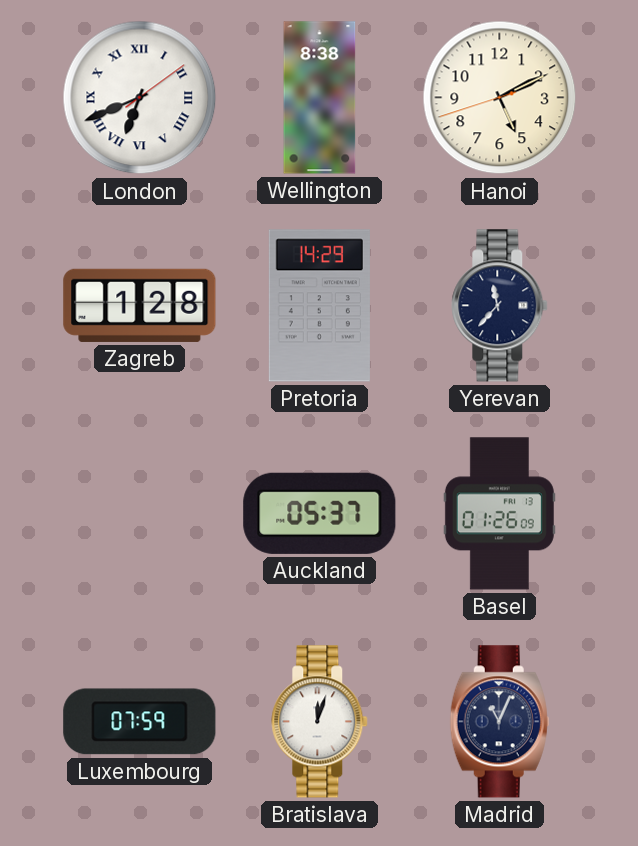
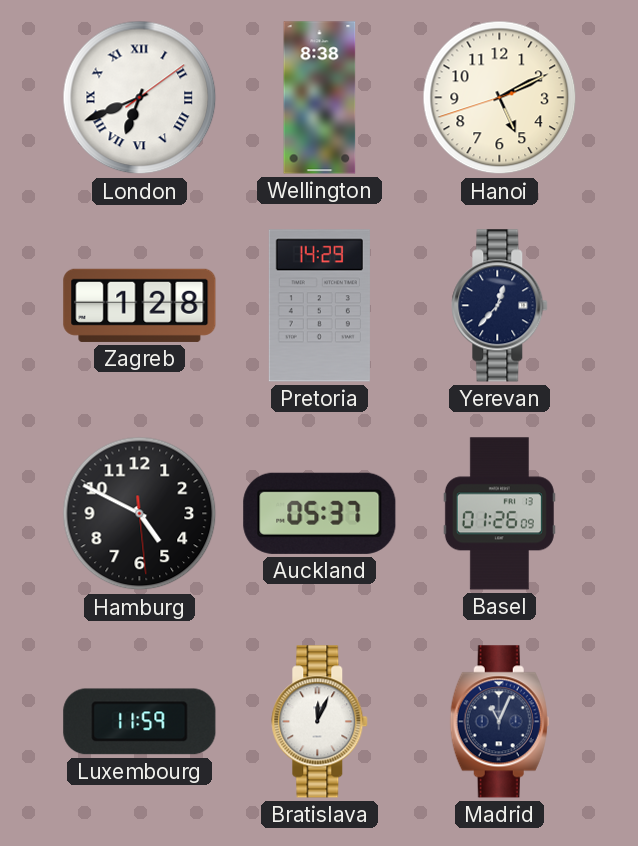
Yerevan: 11:37 -> 12:37
Hamburg: none -> 4:49
Luxembourg: 07:59 -> 11:59
Bratislava: 12:03 -> 12:04
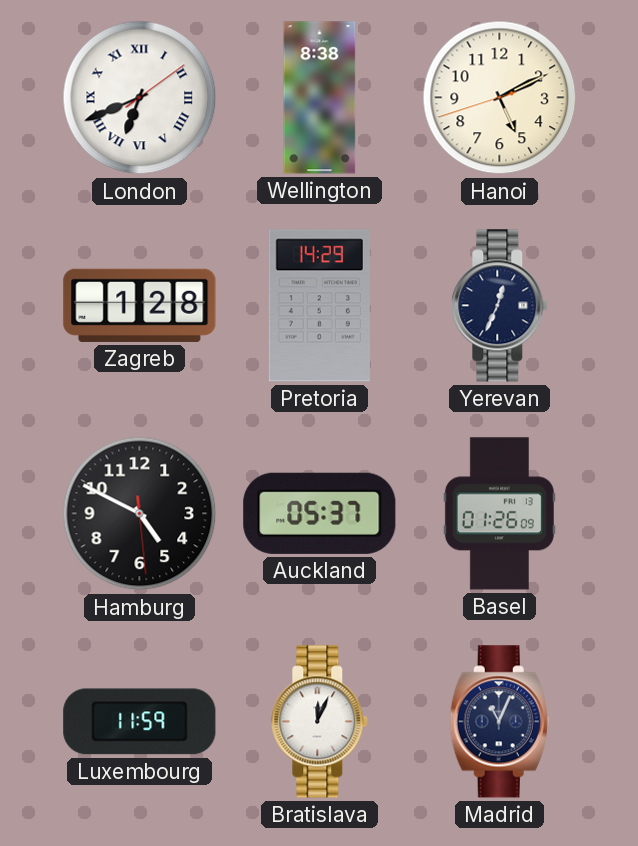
Yerevan: 12:37 -> 12:34
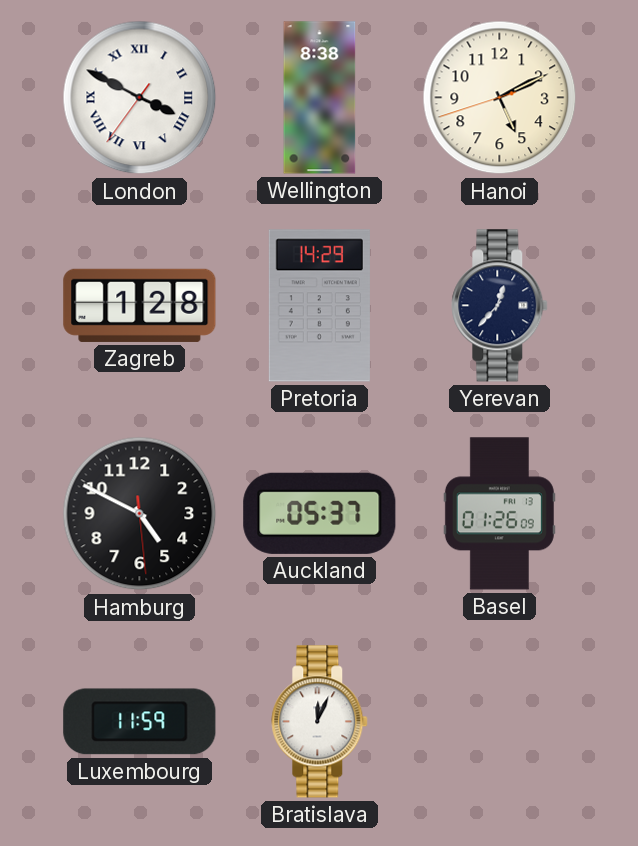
London: 6:41 -> 3:49
Yerevan: 12:34 -> 12:37
Madrid: 11:04 -> none
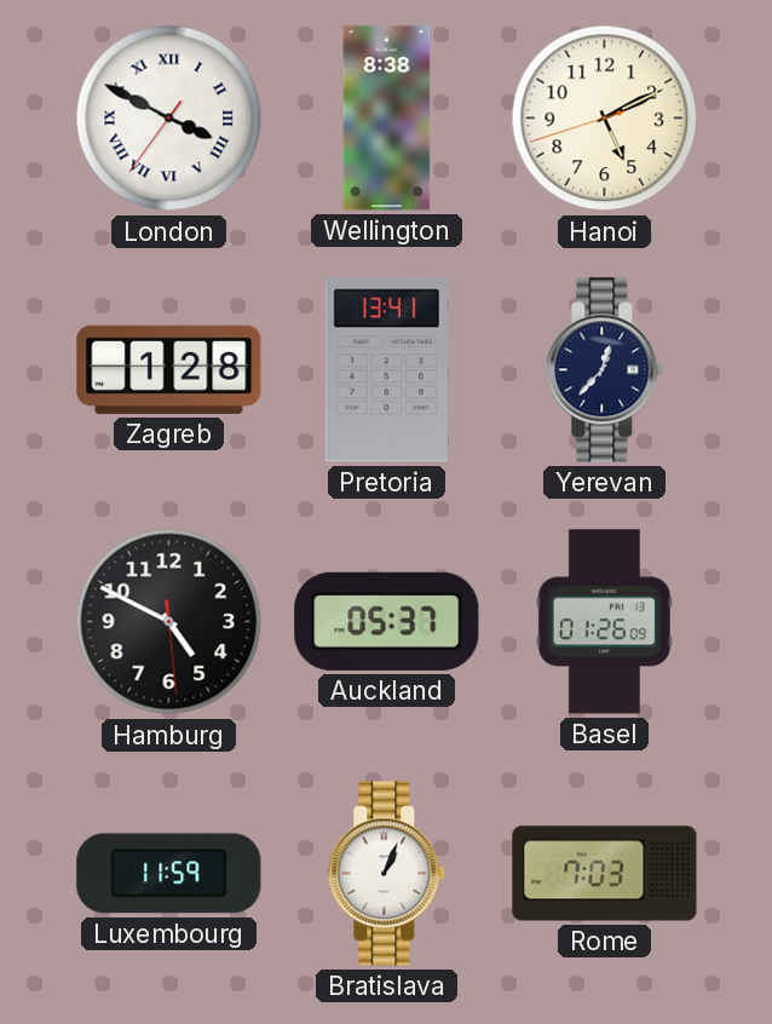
Pretoria: 14:29 -> 13:41
Bratislava: 12:04 -> 1:04
Rome: none -> 7:03
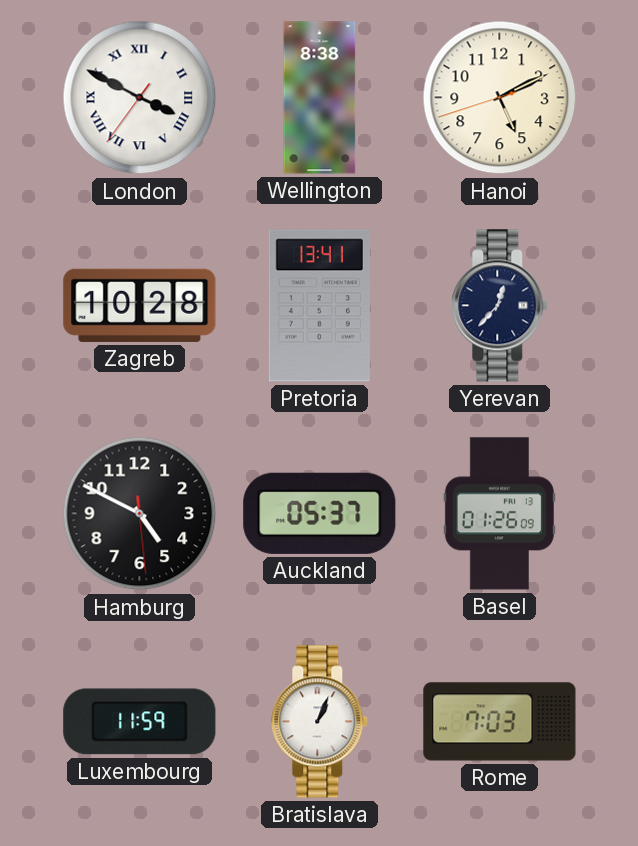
Zagreb: 1:28 -> 10:28
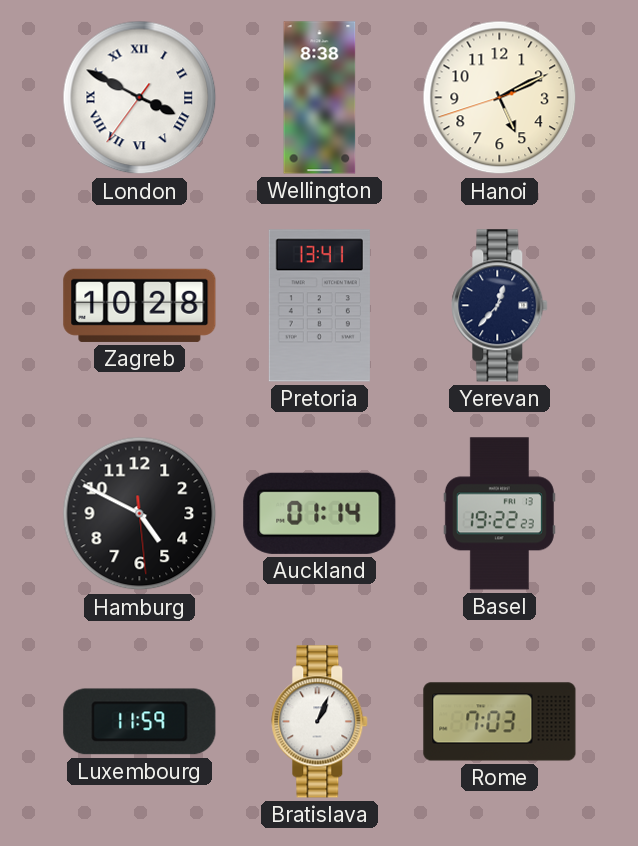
Auckland: 05:37 -> 01:14
Basel: 01:26 -> 19:22
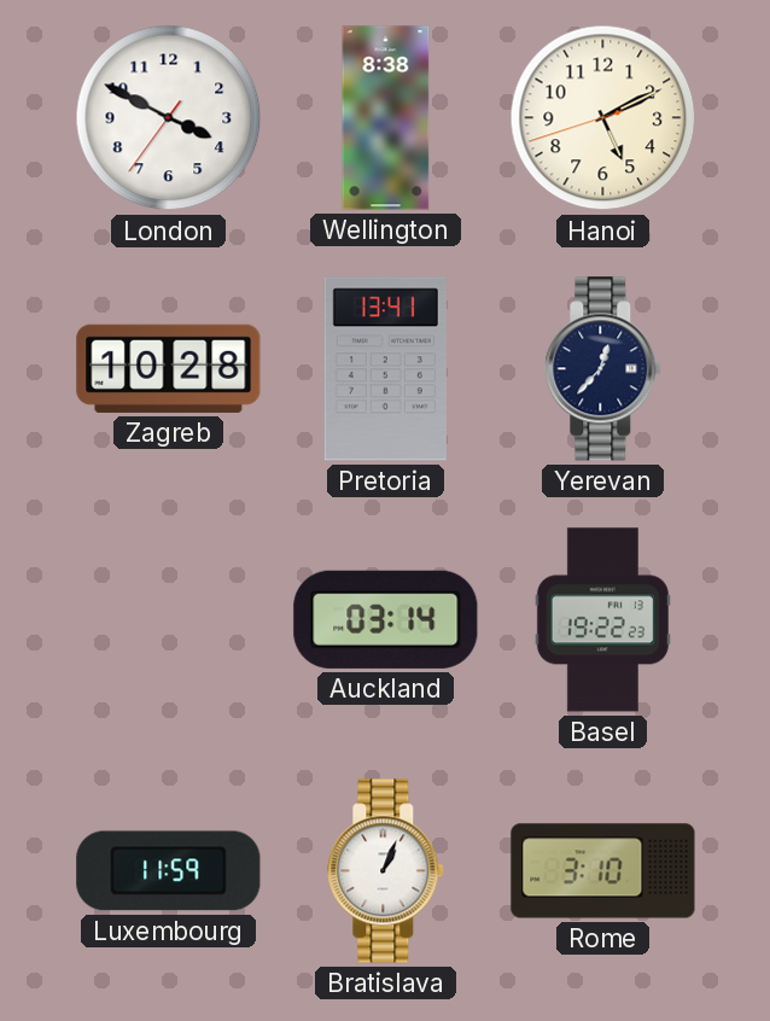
London numerals: Roman -> Arabic
Hamburg: 4:49 -> none
Auckland: 01:14 -> 03:14
Rome: 7:03 -> 3:10
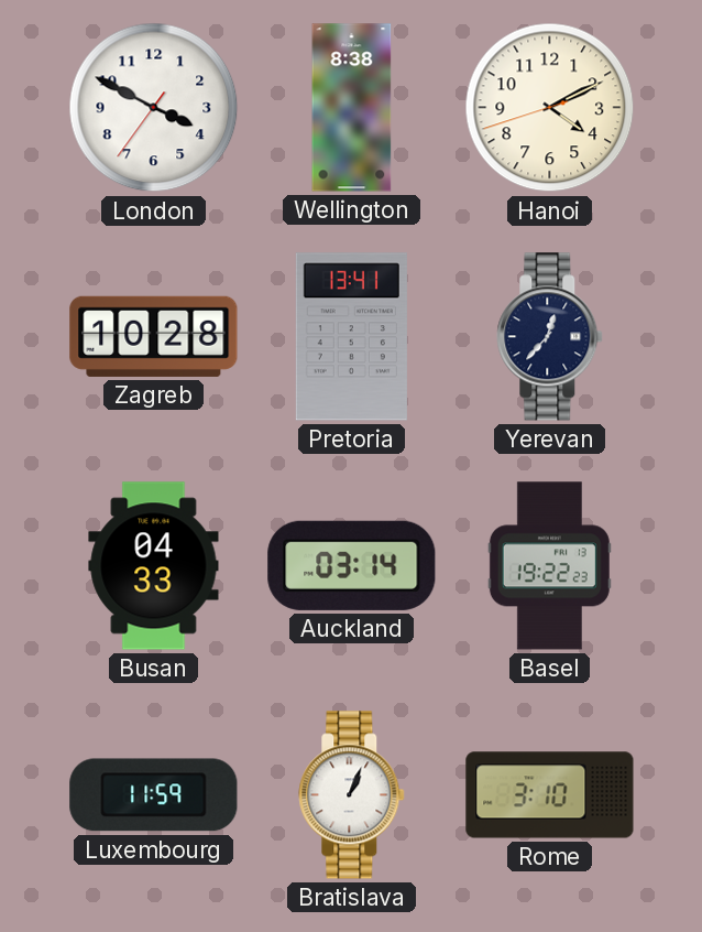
Hanoi: 5:10 -> 4:10
Busan: none -> 04:33
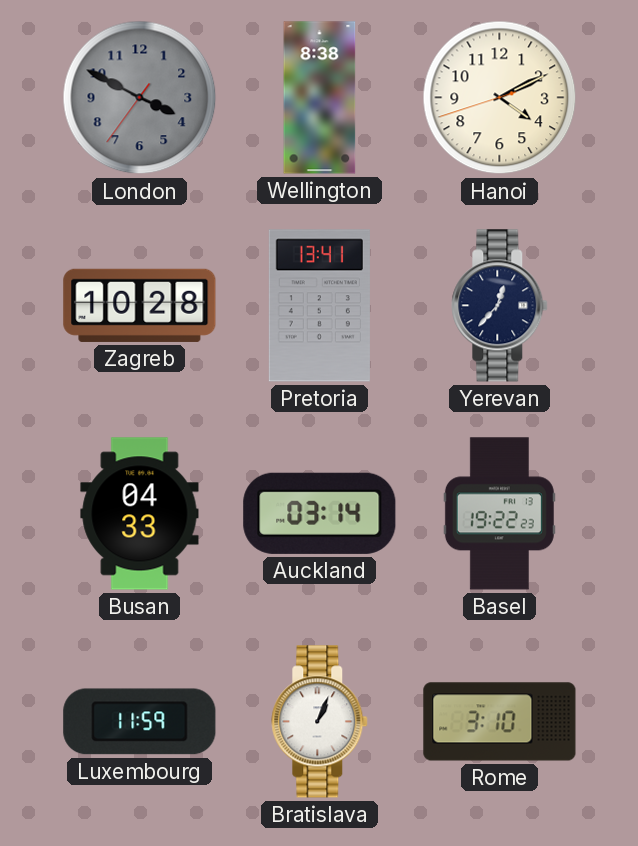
London dial: white -> grey
